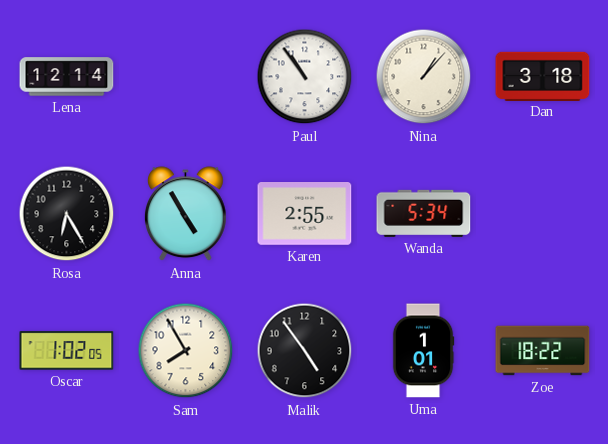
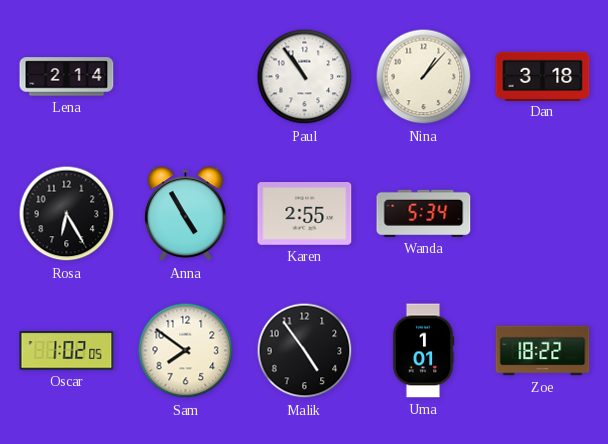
Lena: 12:14 -> 2:14
Sam: 7:55 -> 7:51
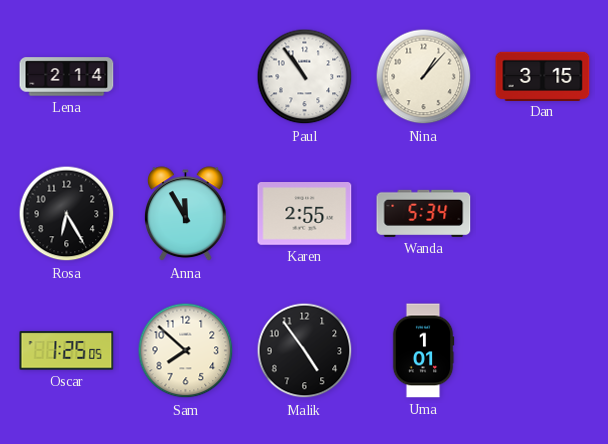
Dan: 3:18 -> 3:15
Anna: 4:55 -> 11:55
Oscar: 1:02 -> 1:25
Sam: 7:51 -> 7:52
Zoe: 18:22 -> none
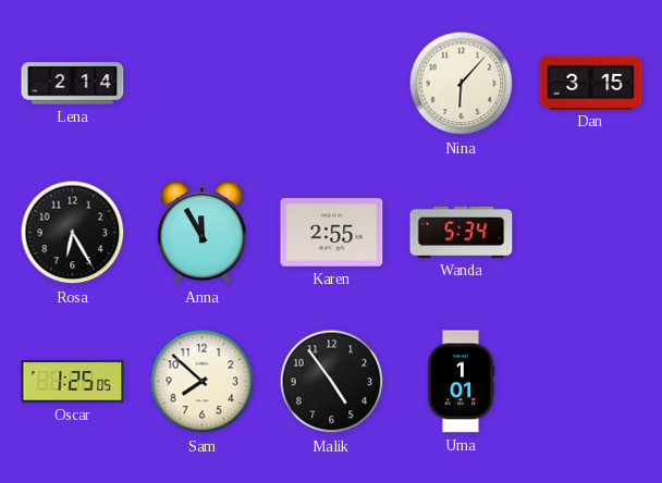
Paul: 10:54 -> none
Nina: 1:07 -> 6:07
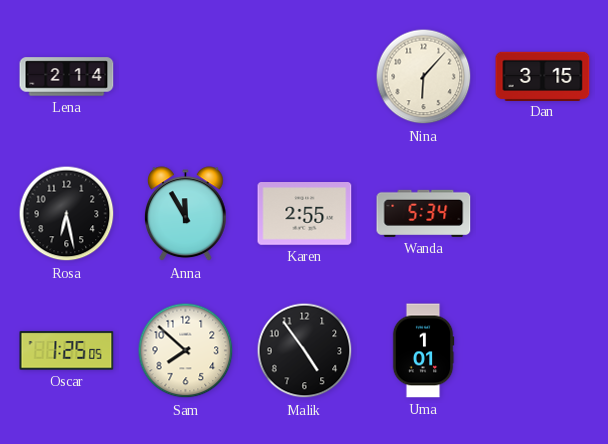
Rosa: 6:25 -> 6:28
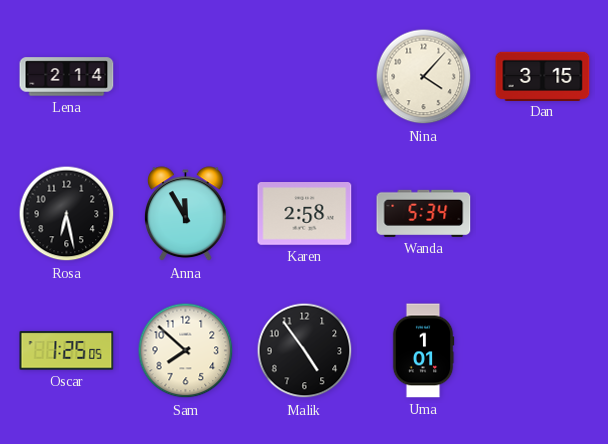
Nina: 6:07 -> 4:07
Karen: 2:55 -> 2:58
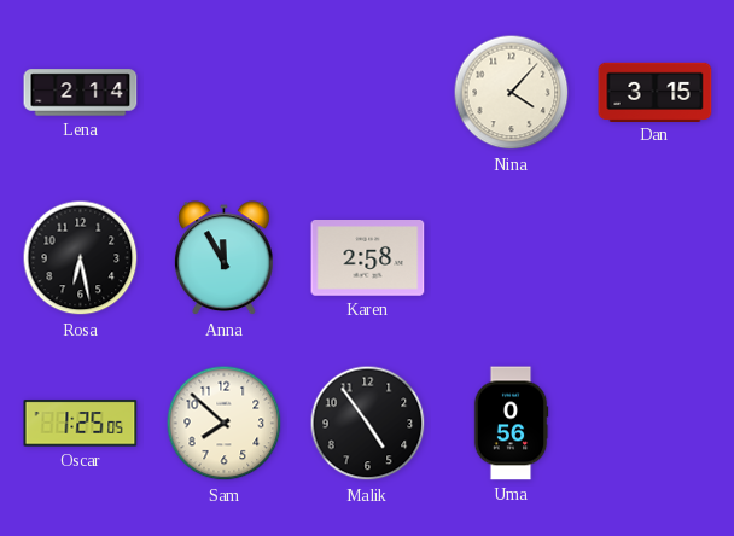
Wanda: 5:34 -> none
Uma: 1:01 -> 0:56
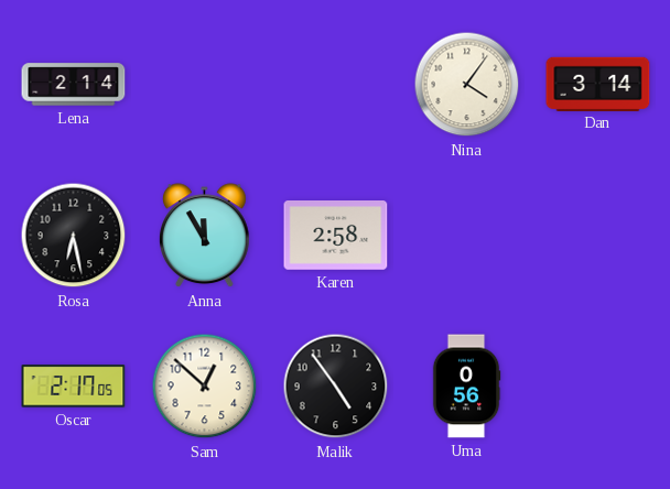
Nina: 4:07 -> 4:06
Dan: 3:15 -> 3:14
Oscar: 1:25 -> 2:17
Sam: 7:52 -> 12:52
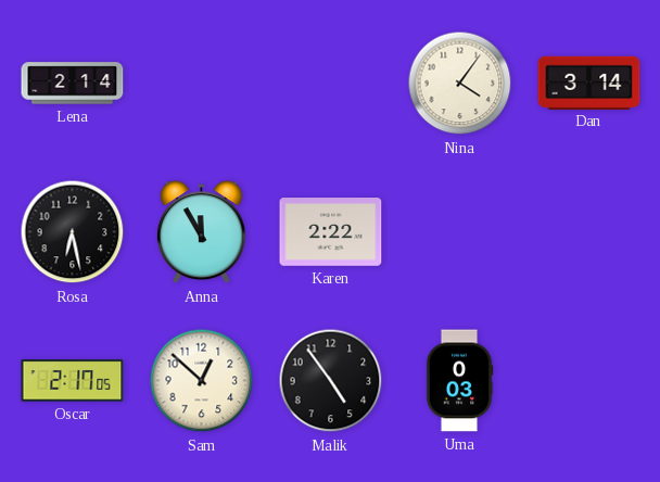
Karen: 2:58 -> 2:22
Uma: 0:56 -> 0:03
